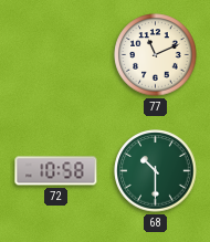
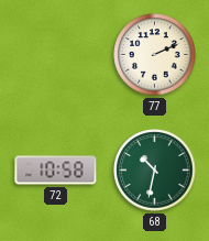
77: 11:11 -> 2:11
68: 10:30 -> 10:32
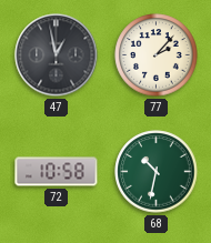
47: none -> 12:58
77: 2:11 -> 2:07
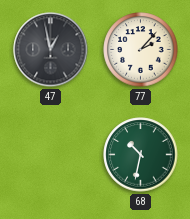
72: 10:58 -> none
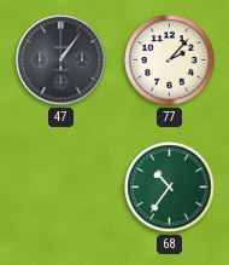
47: 12:58 -> 1:06
68: 10:32 -> 10:36
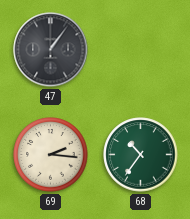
77: 2:07 -> none
69: none -> 2:16
